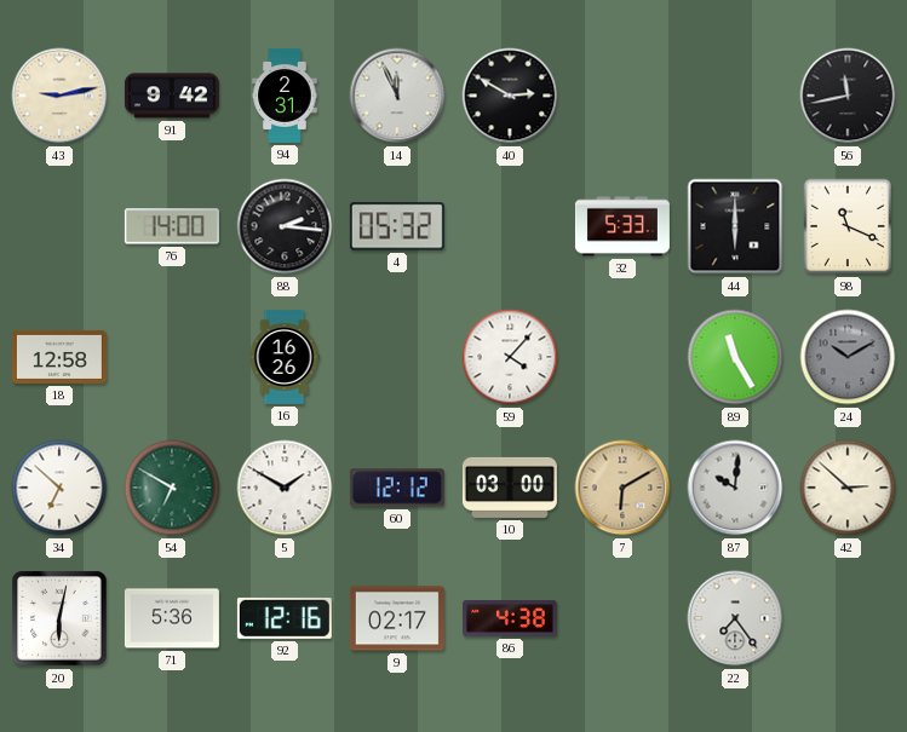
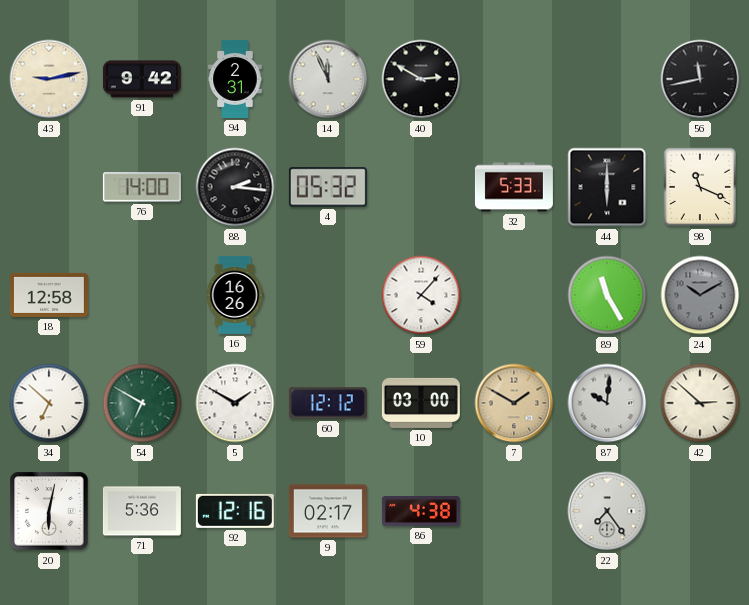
7: 6:10 -> 1:50
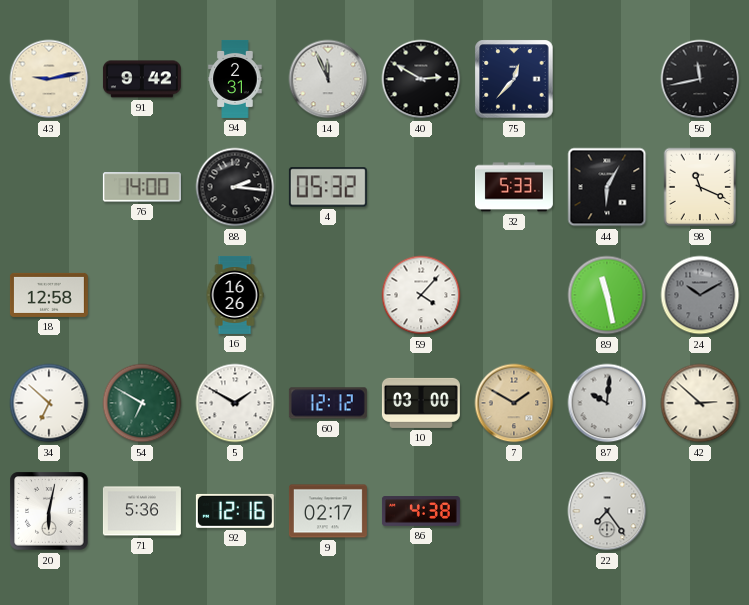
75: none -> 12:37
44: 6:00 -> 6:05
89: 11:25 -> 11:28
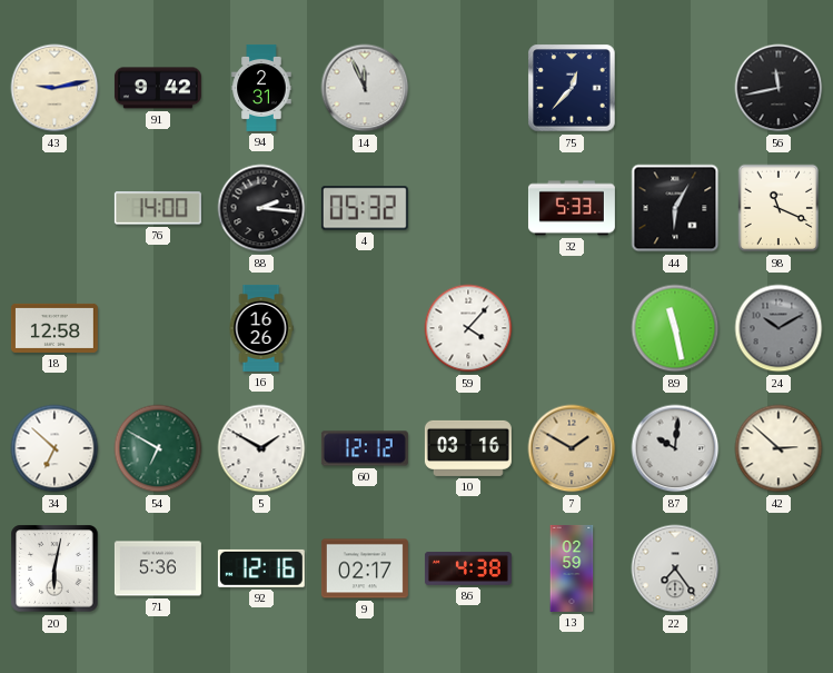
40: 2:50 -> none
10: 03:00 -> 03:16
13: none -> 02:59
